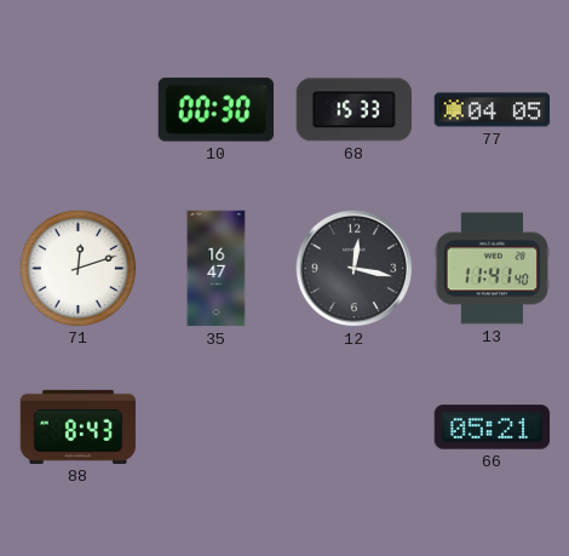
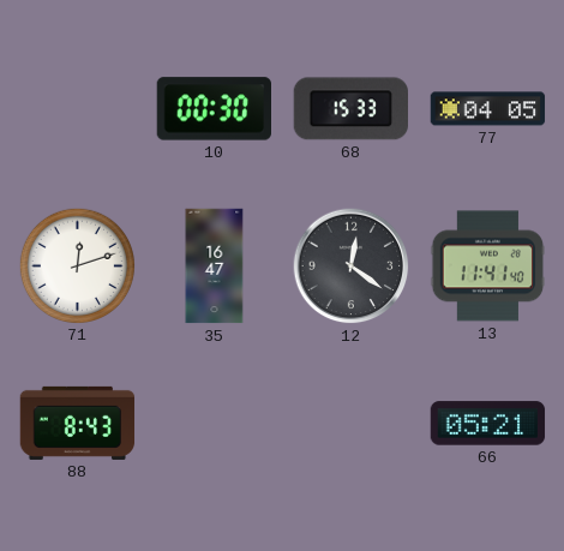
12: 12:17 -> 12:21
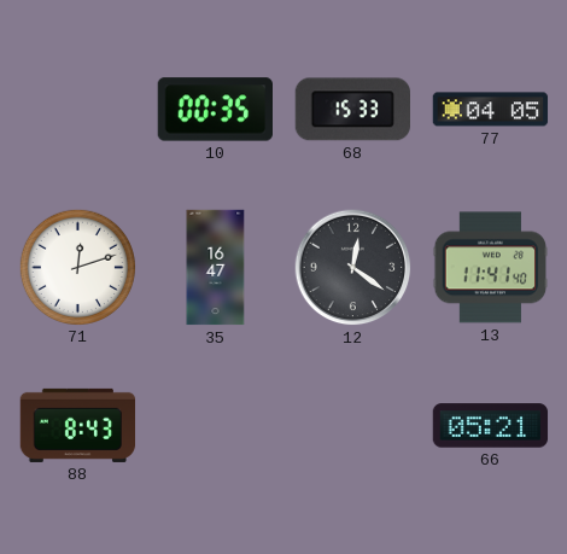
10: 00:30 -> 00:35
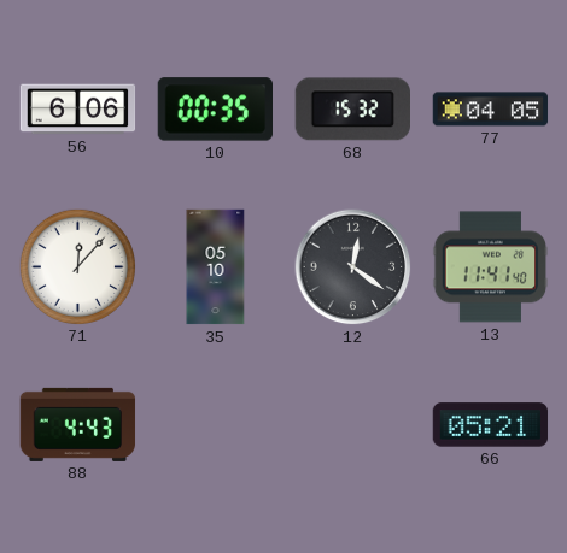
56: none -> 6:06
68: 15:33 -> 15:32
71: 12:12 -> 12:07
35: 16:47 -> 05:10
88: 8:43 -> 4:43
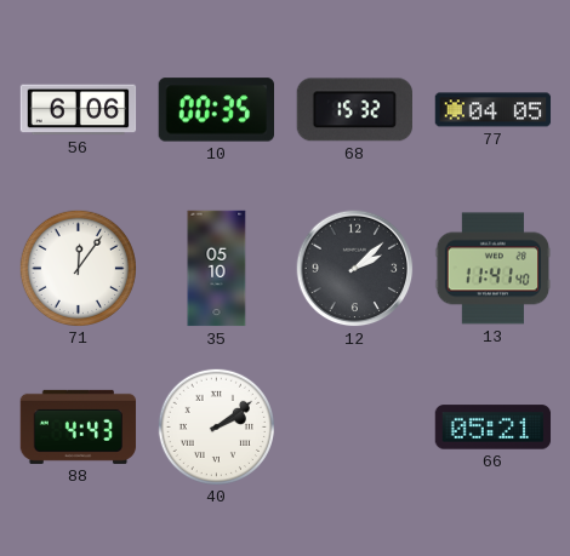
71: 12:07 -> 12:06
12: 12:21 -> 2:08
40: none -> 2:09
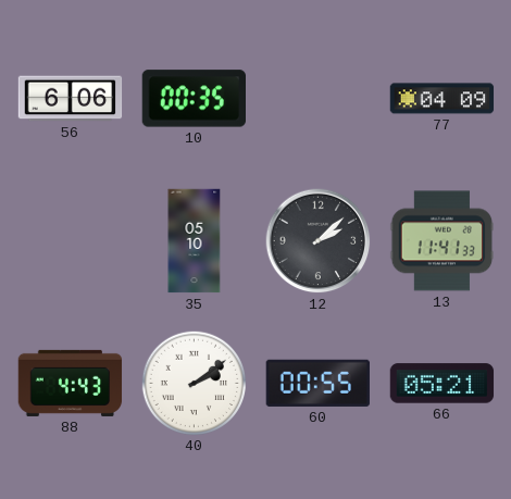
68: 15:32 -> none
77: 04:05 -> 04:09
71: 12:06 -> none
13: 11:41:40 -> 11:41:33
60: none -> 00:55
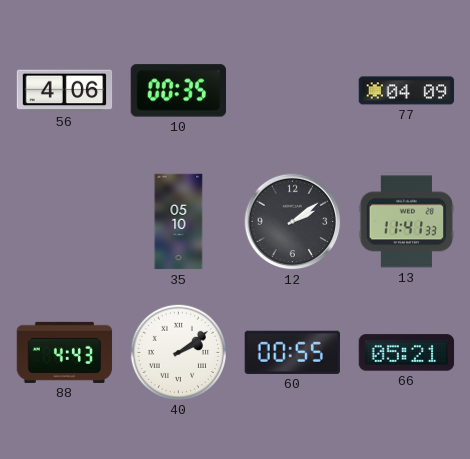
56: 6:06 -> 4:06
12: 2:08 -> 2:09
